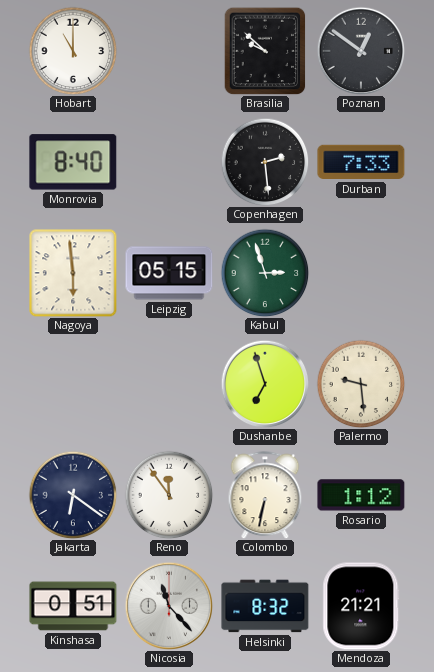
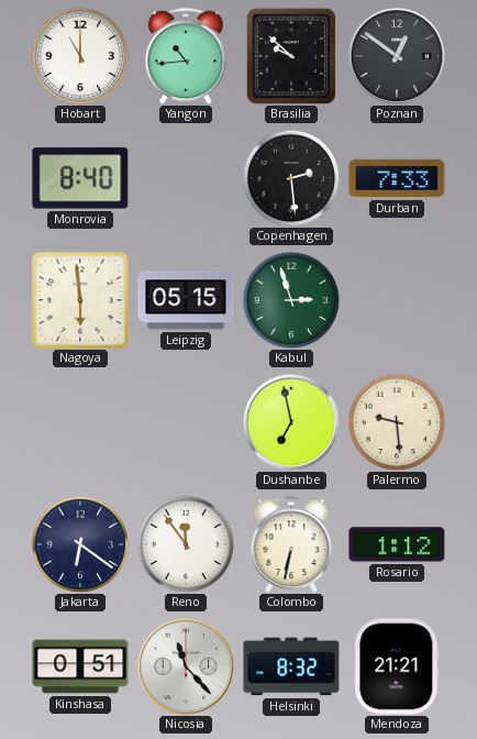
Yangon: none -> 10:44
Dushanbe: 6:57 -> 6:58
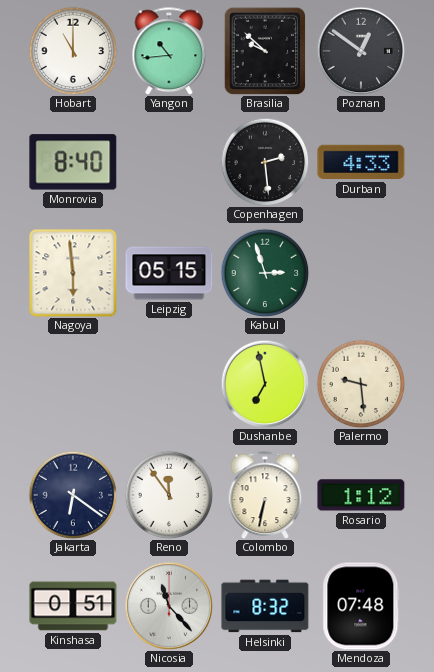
Durban: 7:33 -> 4:33
Mendoza: 21:21 -> 07:48
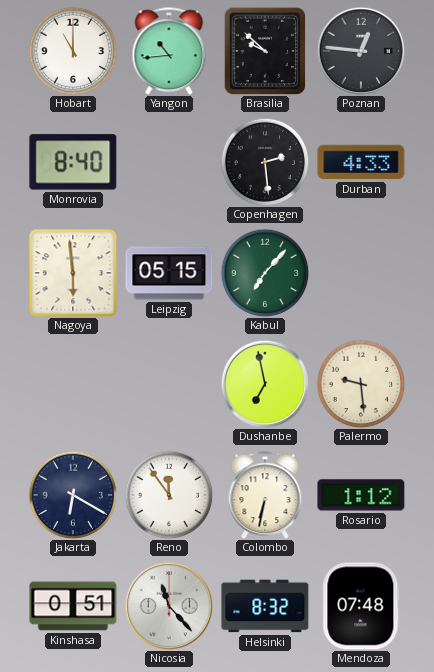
Poznan: 12:51 -> 12:46
Kabul: 2:57 -> 7:07
Jakarta: 6:21 -> 6:20
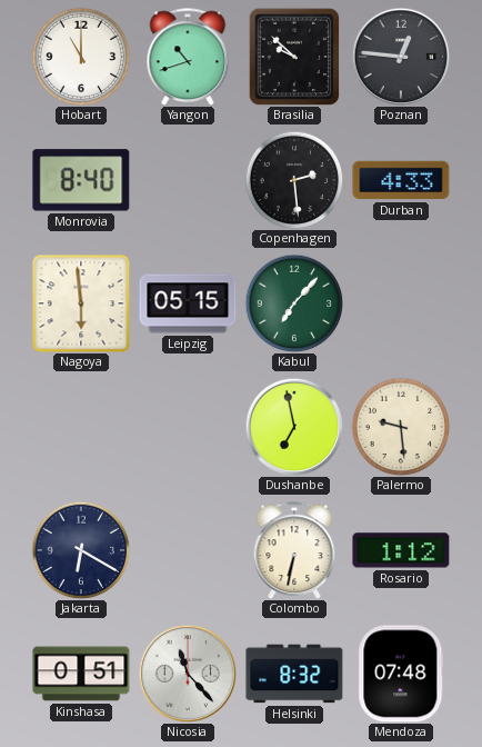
Yangon: 10:44 -> 10:42
Reno: 11:54 -> none
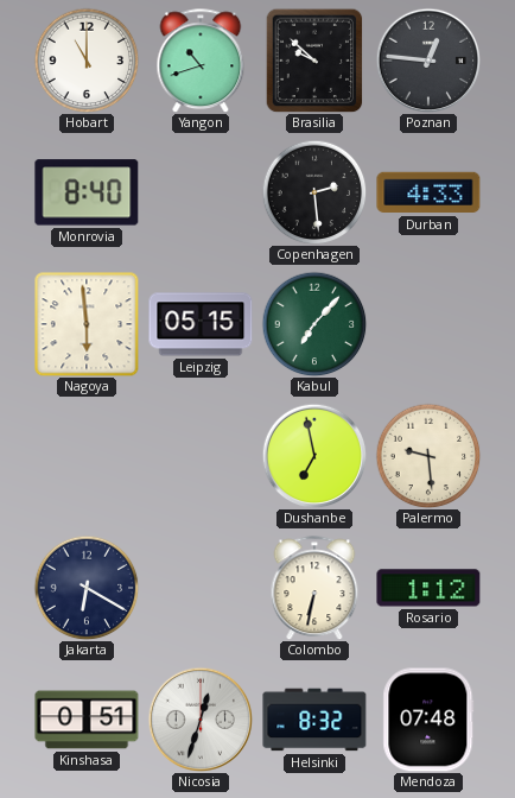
Nicosia: 11:23 -> 12:33
